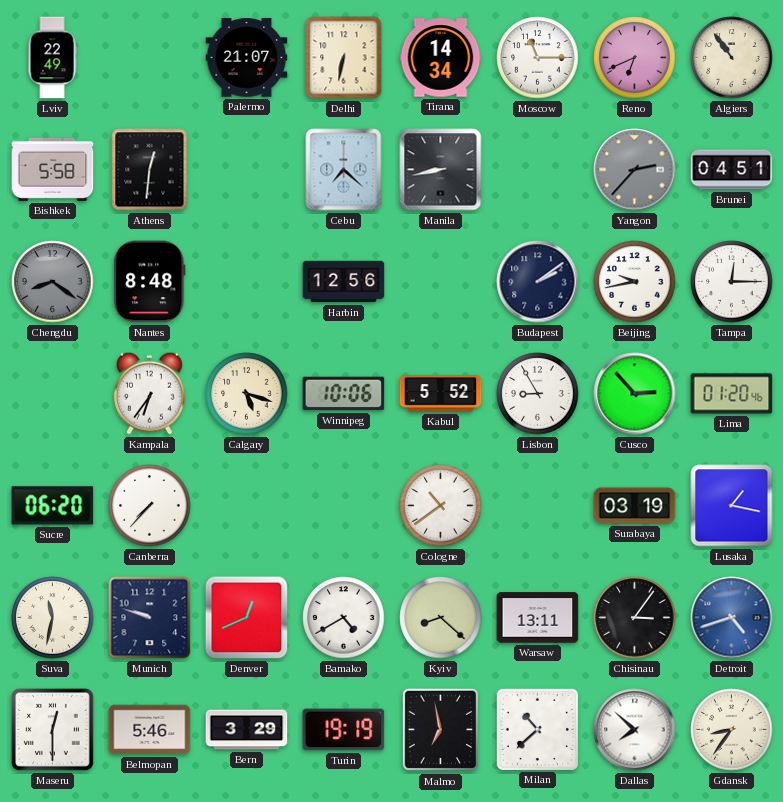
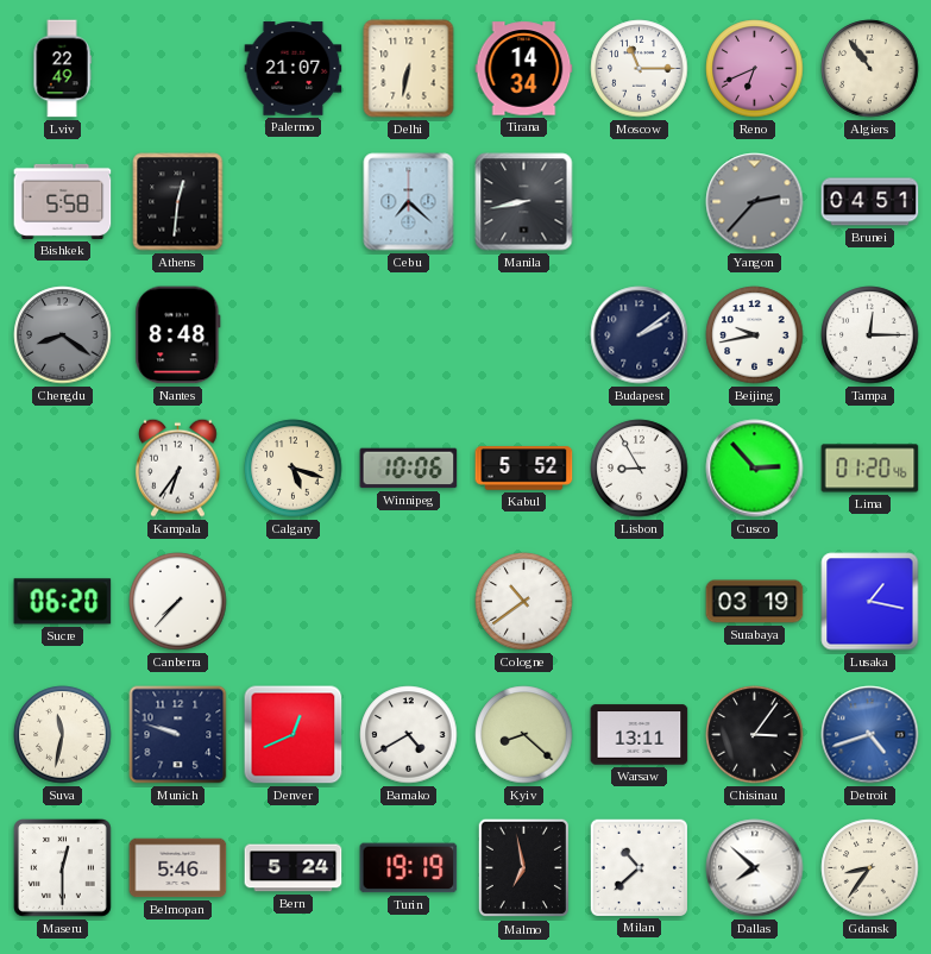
Harbin: 12:56 -> none
Bern: 3:29 -> 5:24
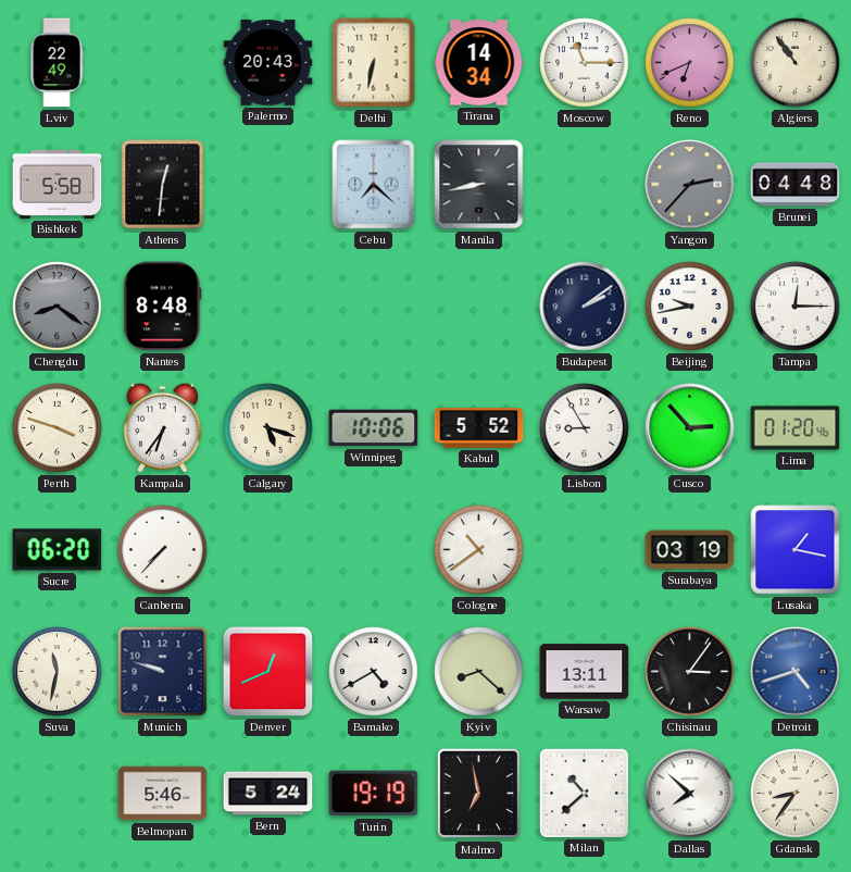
Palermo: 21:07 -> 20:43
Brunei: 04:51 -> 04:48
Perth: none -> 3:48
Maseru: 12:30 -> none
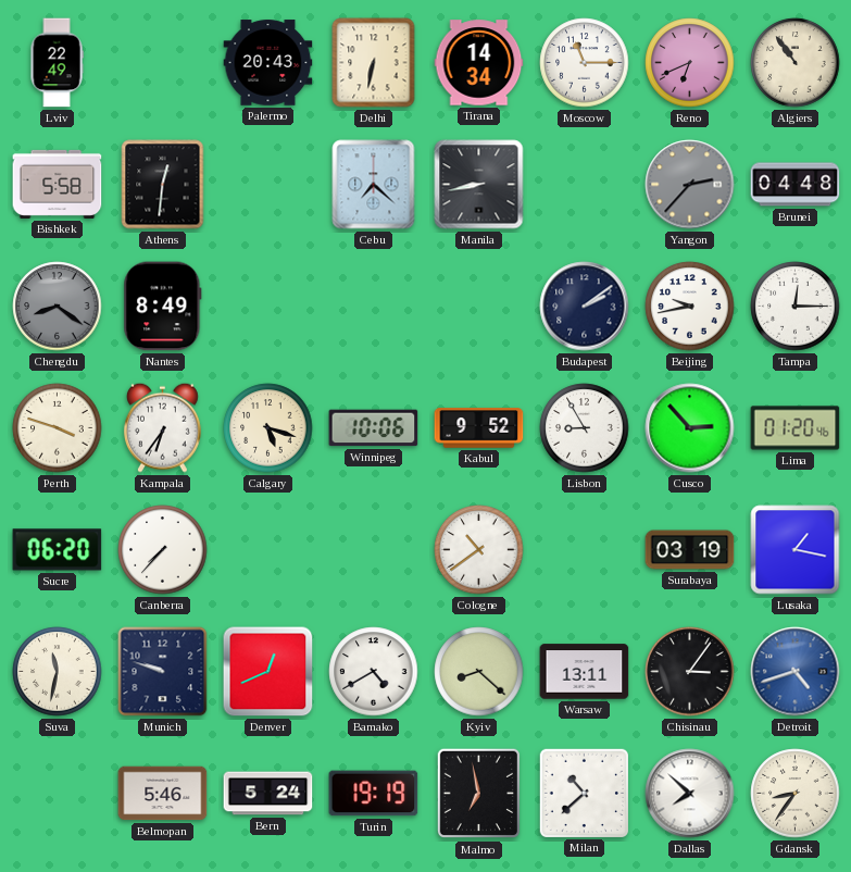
Nantes: 8:48 -> 8:49
Kabul: 5:52 -> 9:52
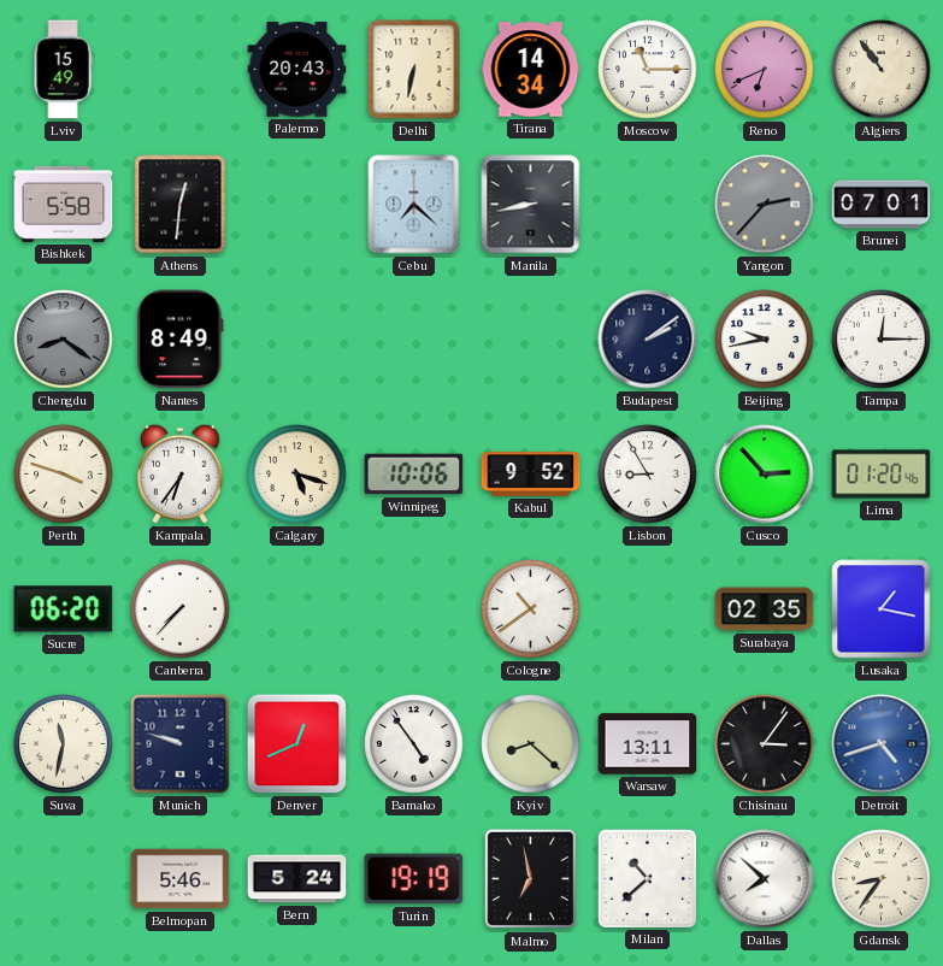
Lviv: 22:49 -> 15:49
Brunei: 04:48 -> 07:01
Surabaya: 03:19 -> 02:35
Bamako: 4:40 -> 4:54
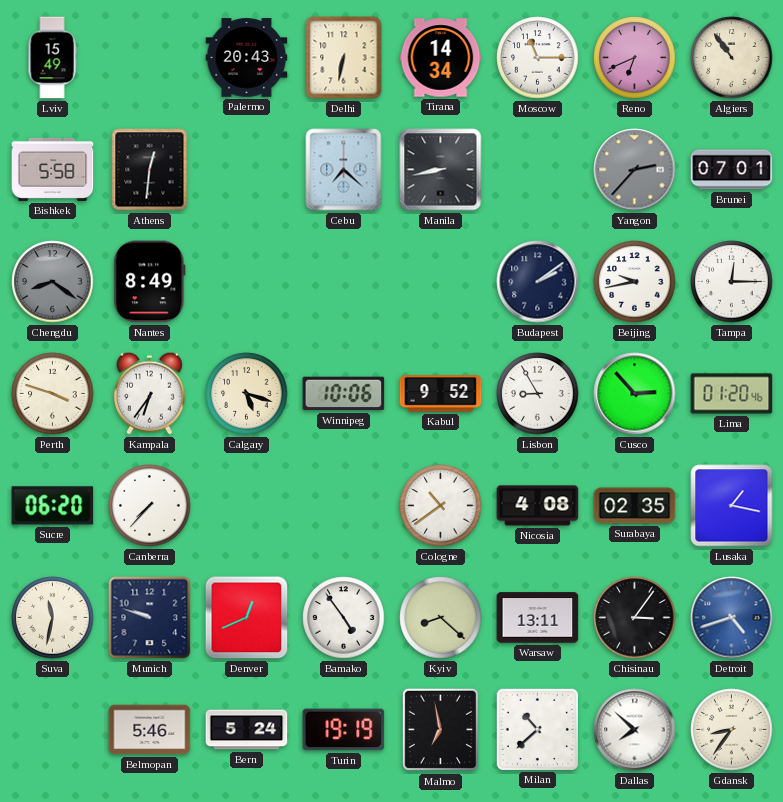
Nicosia: none -> 4:08
